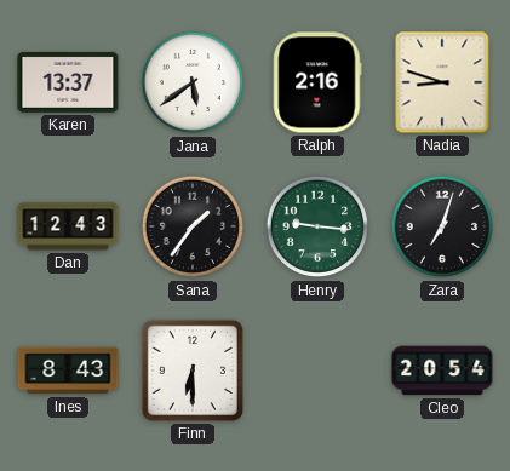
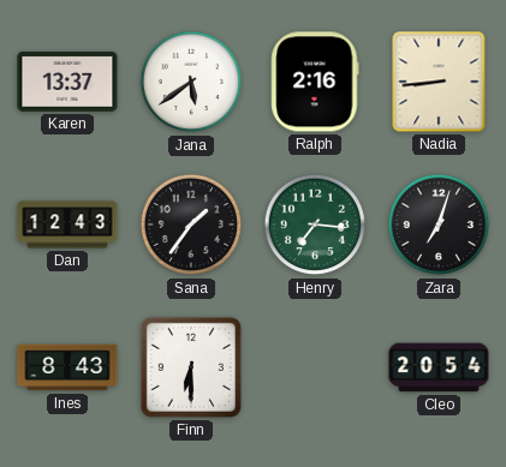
Nadia: 8:48 -> 8:44
Henry: 9:16 -> 7:16
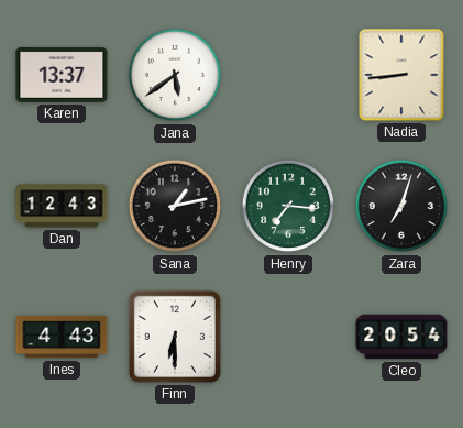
Ralph: 2:16 -> none
Sana: 1:36 -> 1:13
Ines: 8:43 -> 4:43
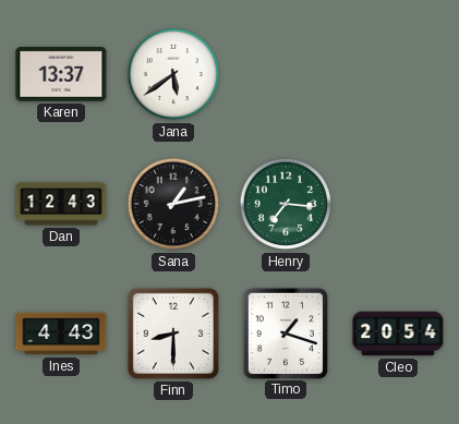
Nadia: 8:44 -> none
Zara: 7:03 -> none
Finn: 6:30 -> 8:30
Timo: none -> 1:18
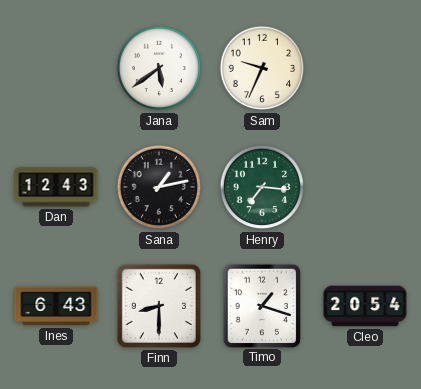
Karen: 13:37 -> none
Sam: none -> 9:34
Ines: 4:43 -> 6:43
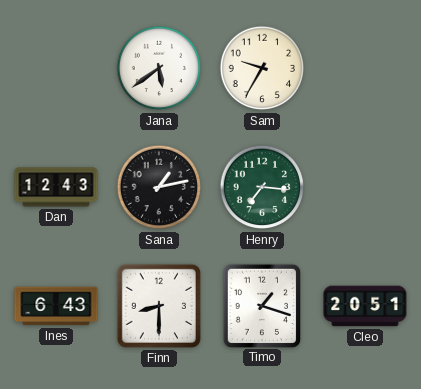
Sam: 9:34 -> 9:35
Cleo: 20:54 -> 20:51
